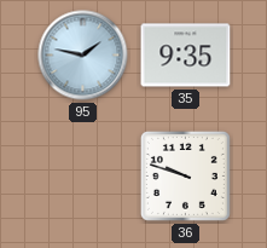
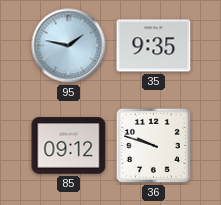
85: none -> 09:12
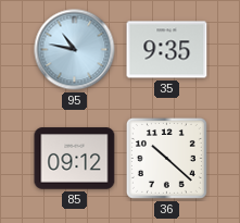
95: 1:47 -> 10:47
36: 9:48 -> 10:22
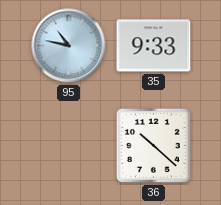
35: 9:35 -> 9:33
85: 09:12 -> none
